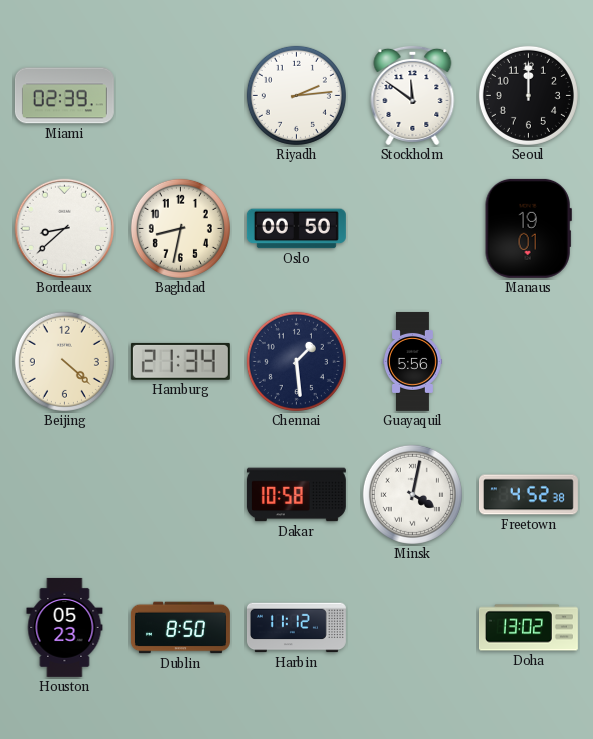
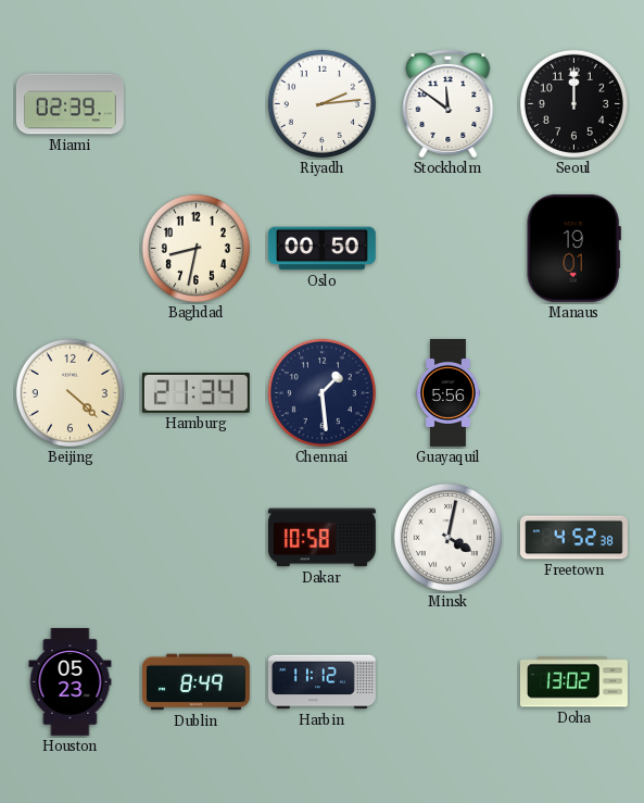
Bordeaux: 8:38 -> none
Dublin: 8:50 -> 8:49
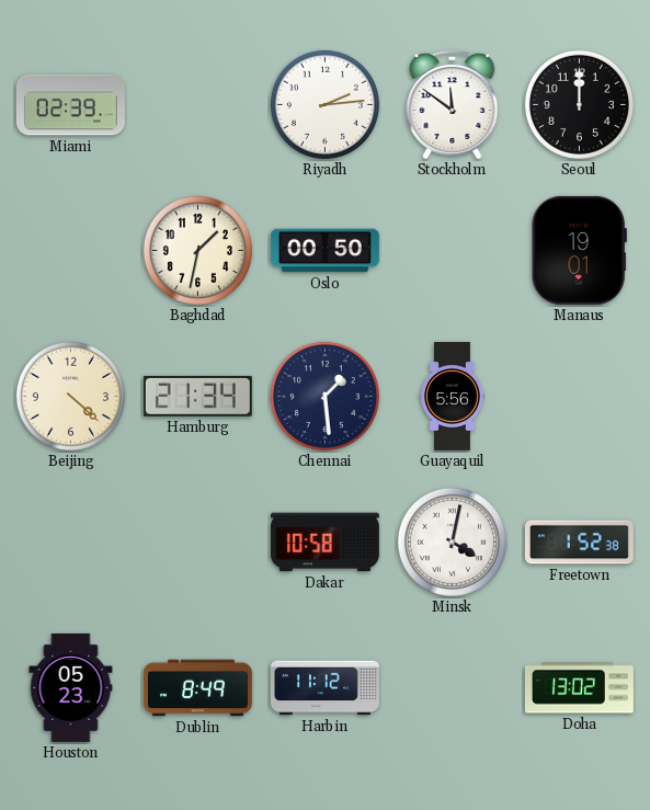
Baghdad: 8:32 -> 1:32
Freetown: 4:52 -> 1:52
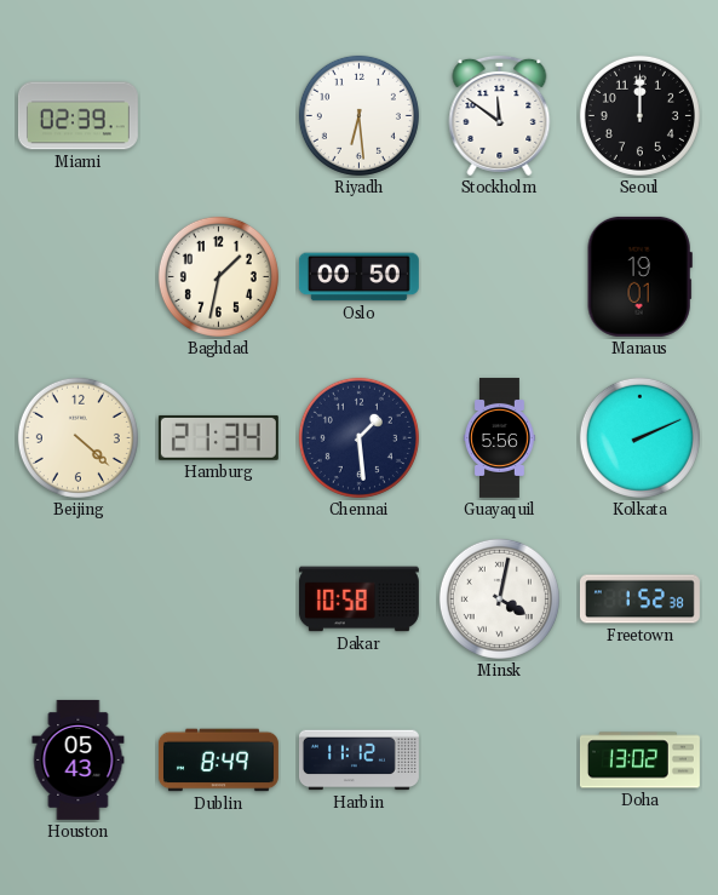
Riyadh: 2:14 -> 6:29
Kolkata: none -> 2:11
Houston: 05:23 -> 05:43
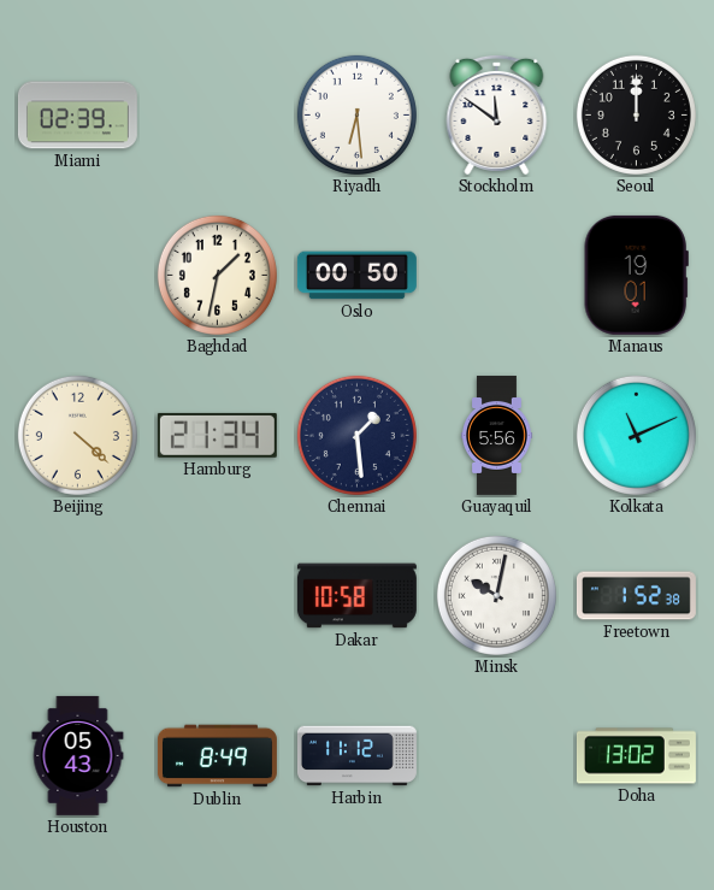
Kolkata: 2:11 -> 11:11
Minsk: 4:02 -> 10:02
